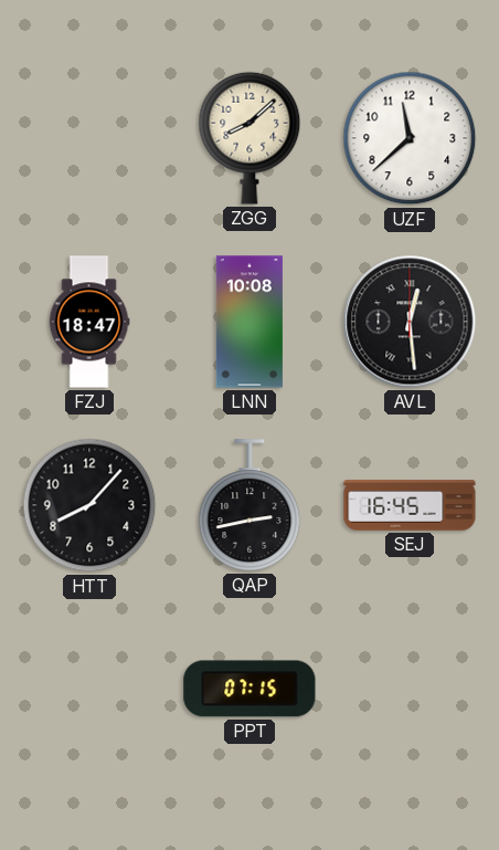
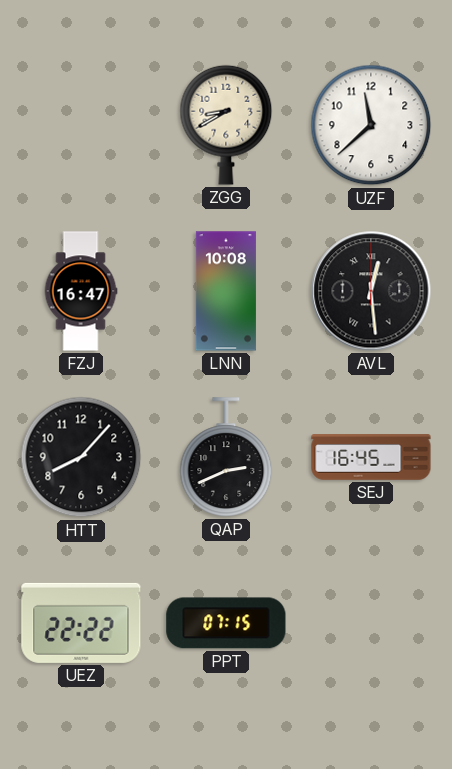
ZGG: 8:08 -> 8:40
FZJ: 18:47 -> 16:47
QAP: 2:43 -> 2:41
UEZ: none -> 22:22
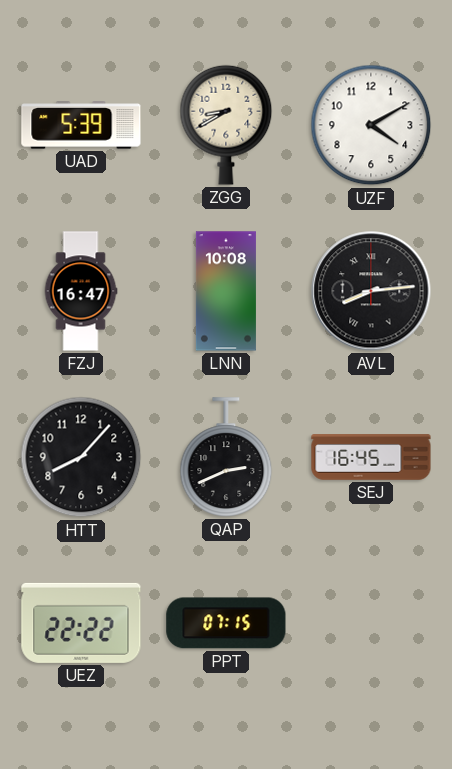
UAD: none -> 5:39
UZF: 11:38 -> 4:10
AVL: 12:29 -> 8:14
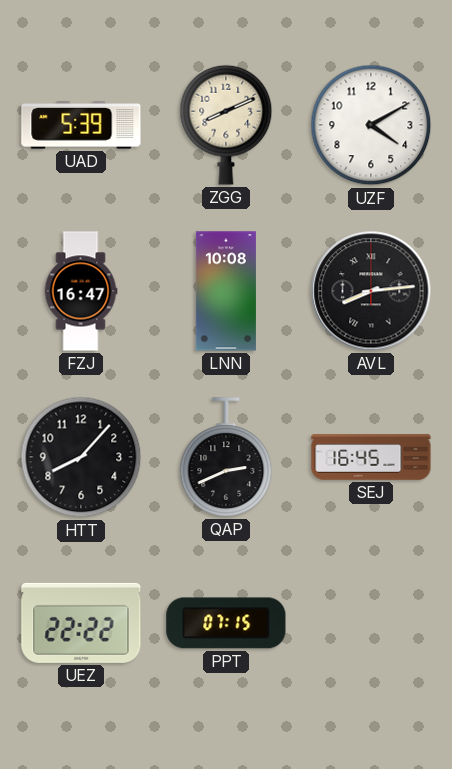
ZGG: 8:40 -> 8:11
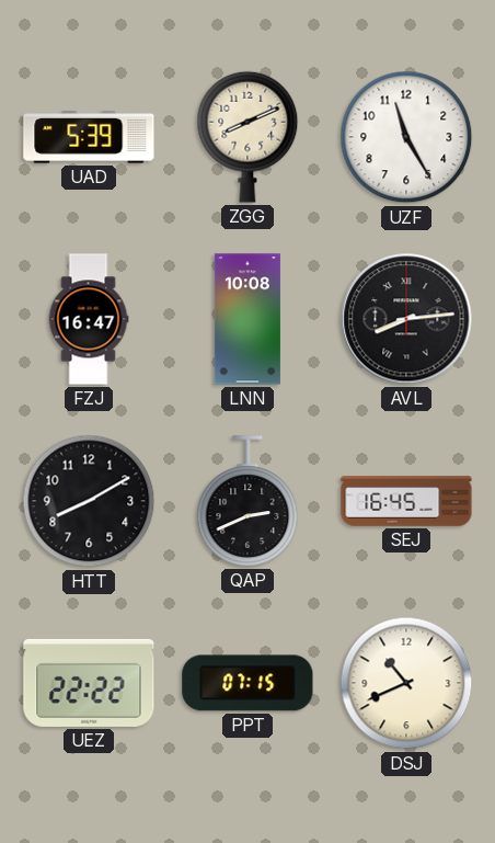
UZF: 4:10 -> 11:25
HTT: 8:07 -> 8:10
DSJ: none -> 10:41
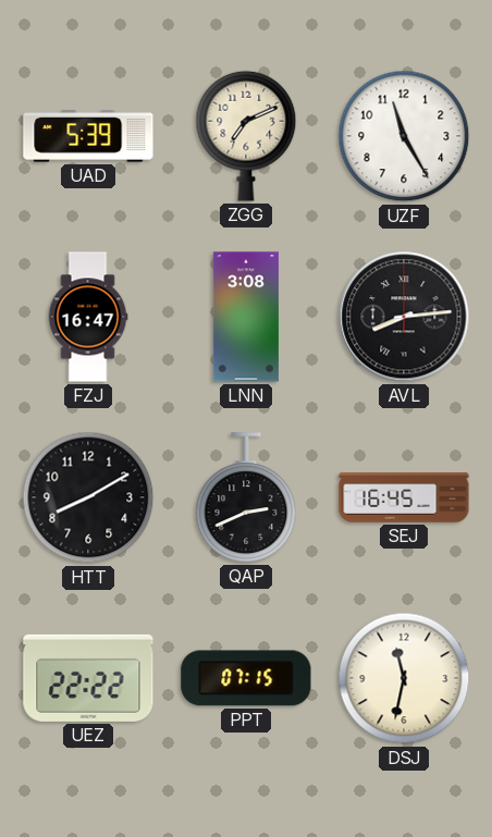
ZGG: 8:11 -> 7:11
LNN: 10:08 -> 3:08
DSJ: 10:41 -> 11:32
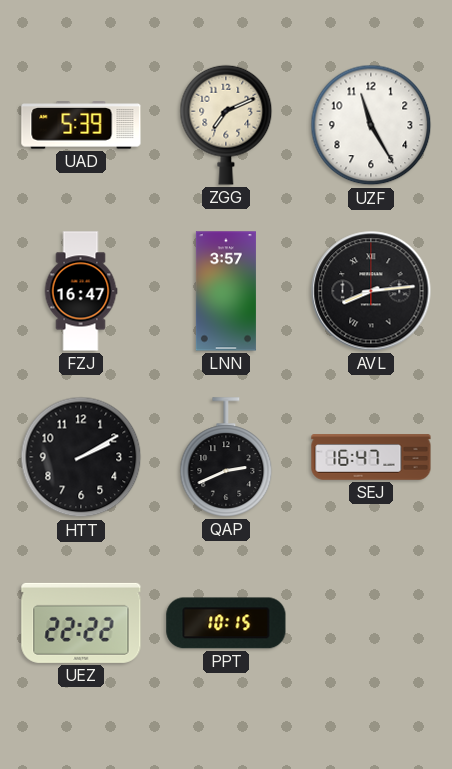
LNN: 3:08 -> 3:57
HTT: 8:10 -> 2:10
SEJ: 16:45 -> 16:47
PPT: 07:15 -> 10:15
DSJ: 11:32 -> none
